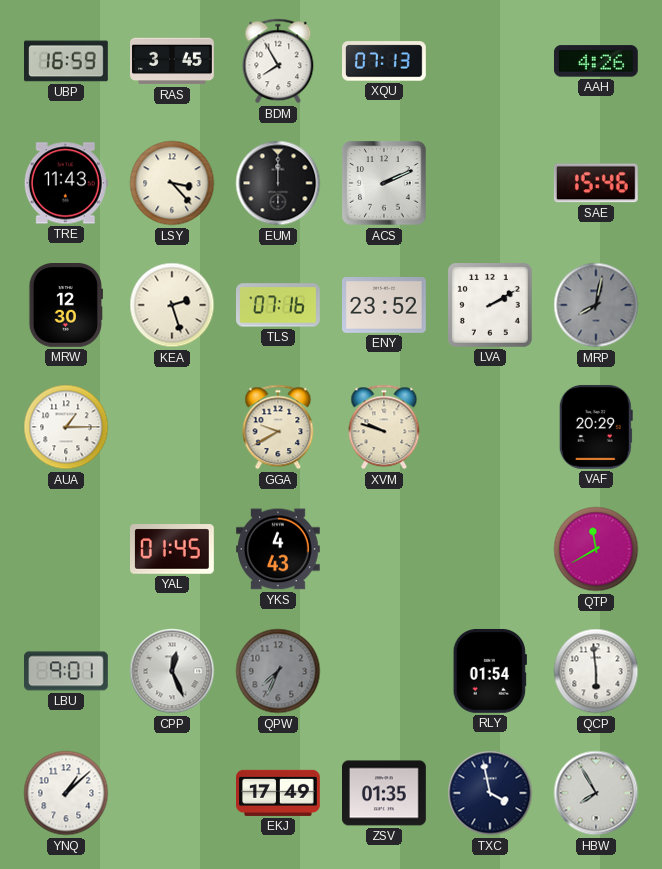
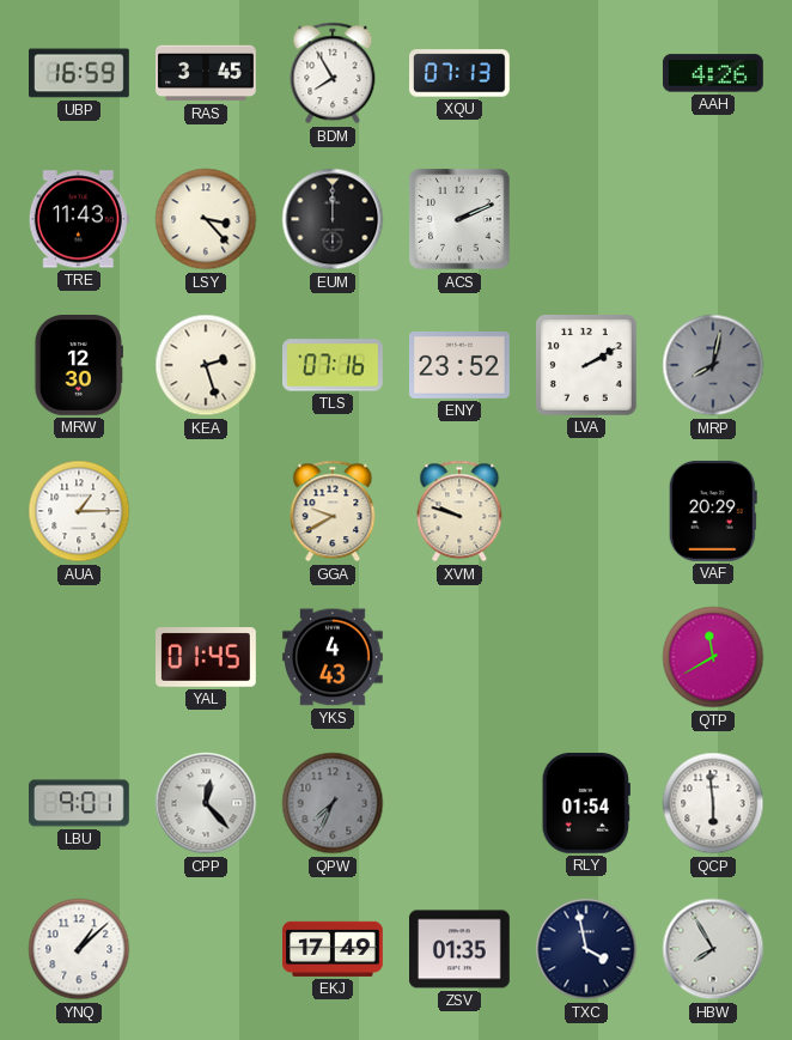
SAE: 15:46 -> none
CPP: 12:26 -> 12:23
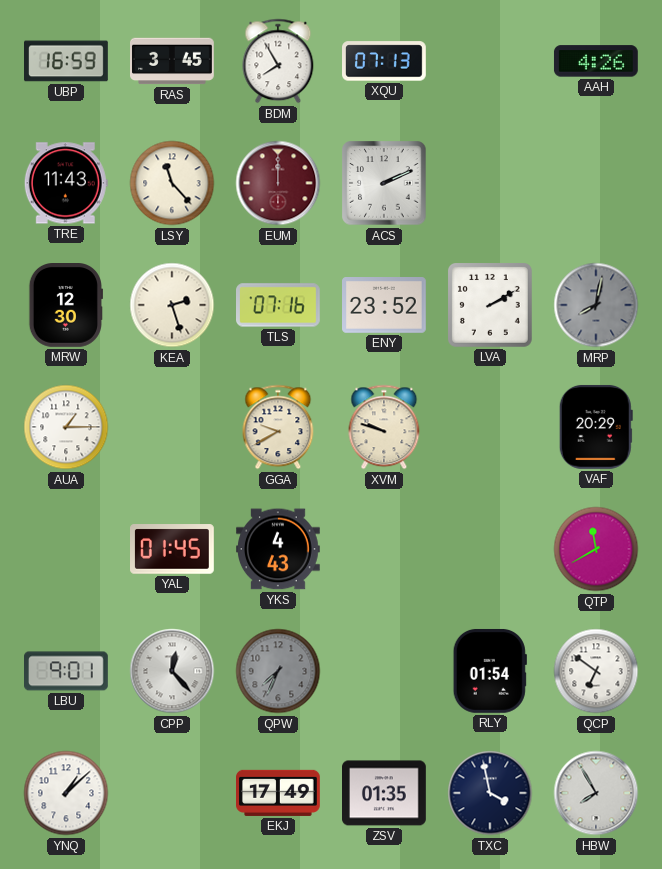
LSY: 3:23 -> 11:23
EUM dial: black -> burgundy
QCP: 5:59 -> 6:51
